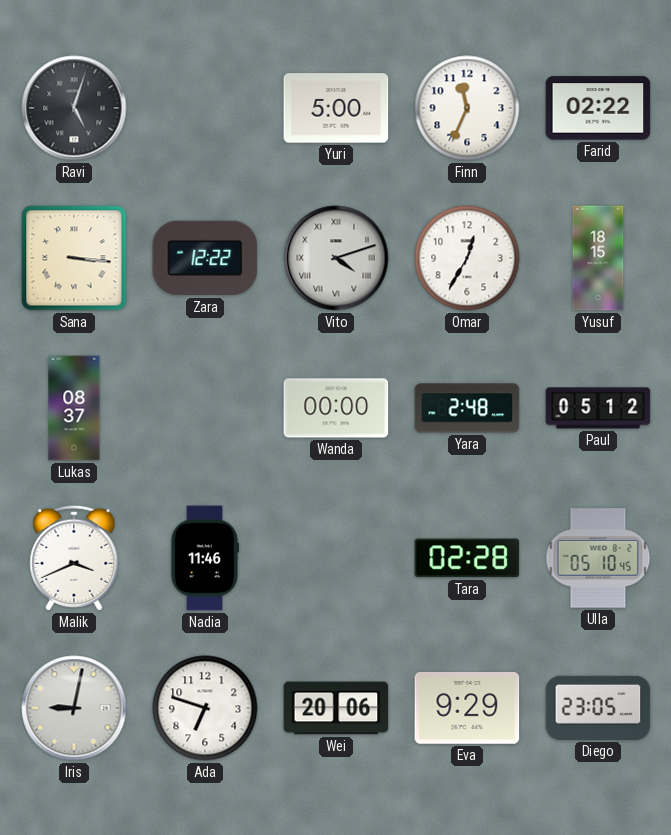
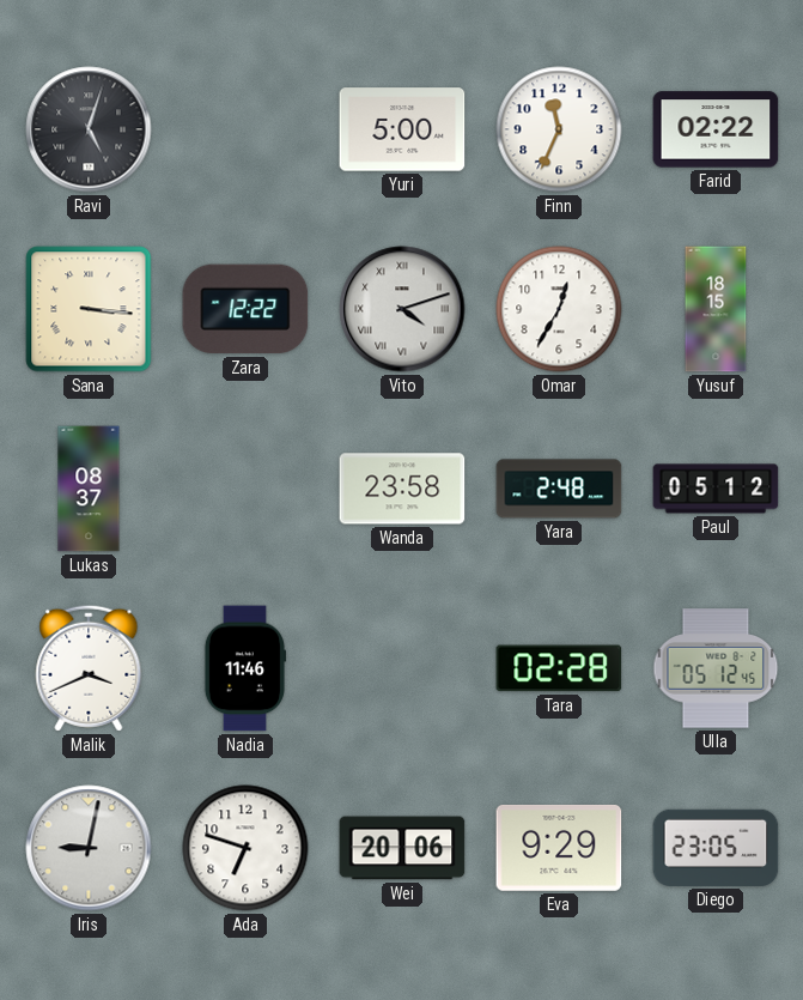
Wanda: 00:00 -> 23:58
Ulla: 05:10 -> 05:12
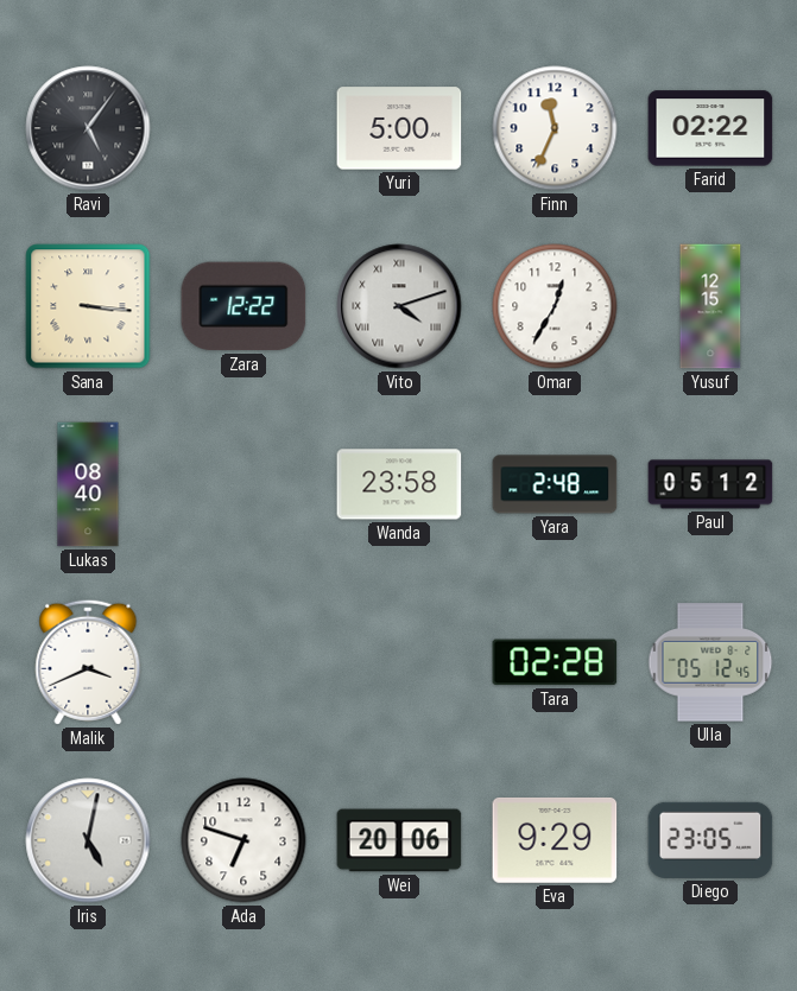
Ravi: 5:03 -> 5:06
Yusuf: 18:15 -> 12:15
Lukas: 08:37 -> 08:40
Nadia: 11:46 -> none
Iris: 9:02 -> 5:02
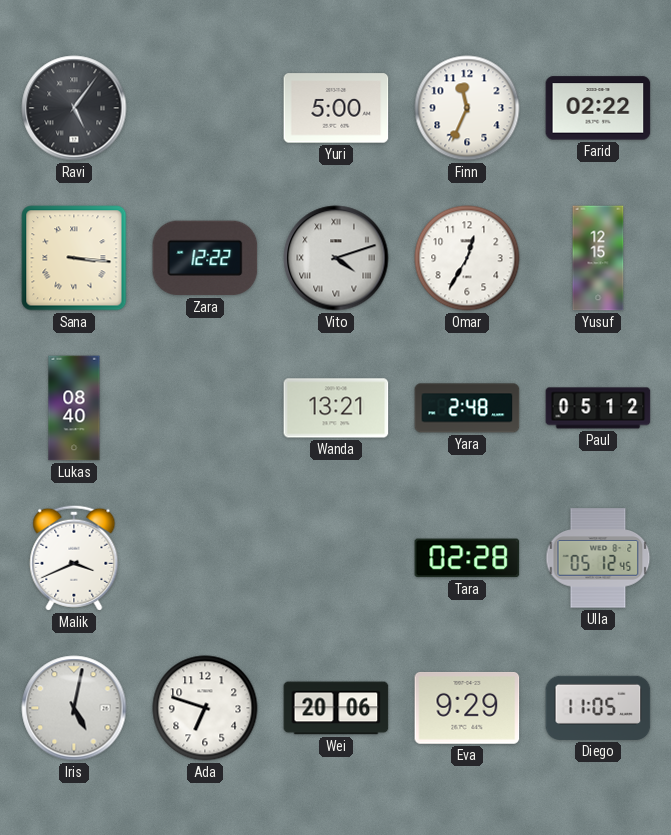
Wanda: 23:58 -> 13:21
Diego: 23:05 -> 11:05
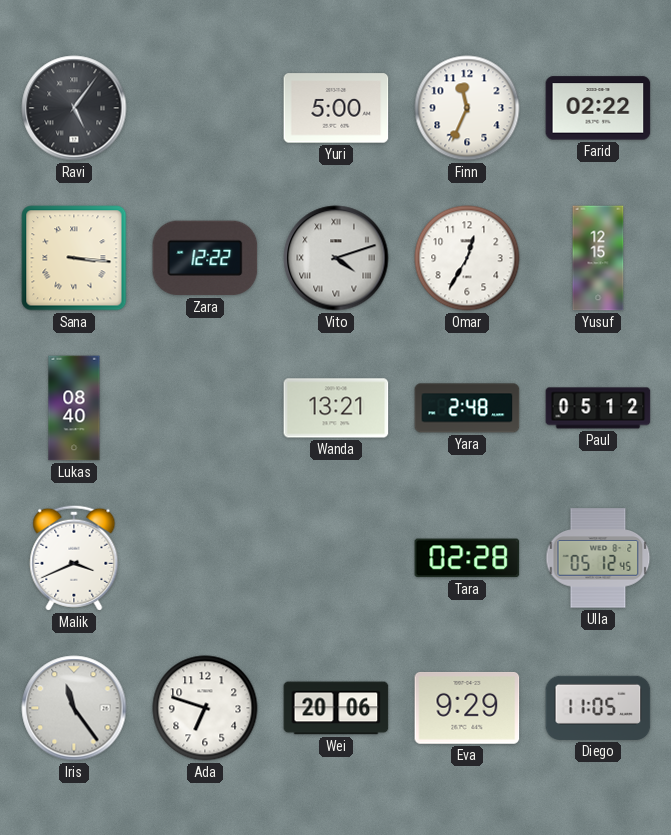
Iris: 5:02 -> 11:24
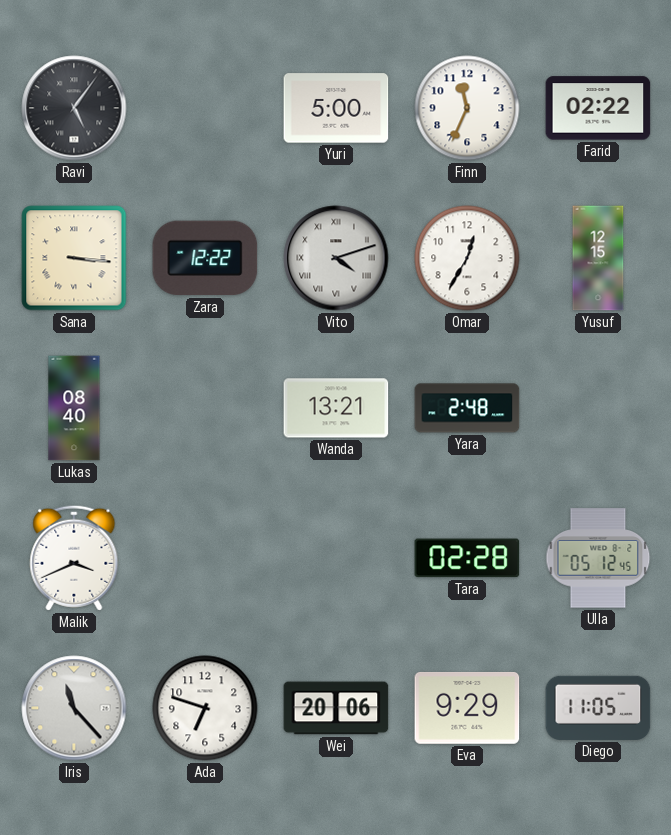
Paul: 05:12 -> none
Iris: 11:24 -> 11:23
